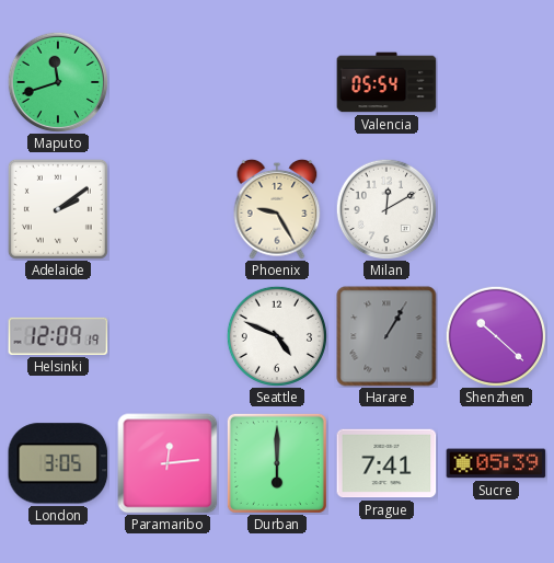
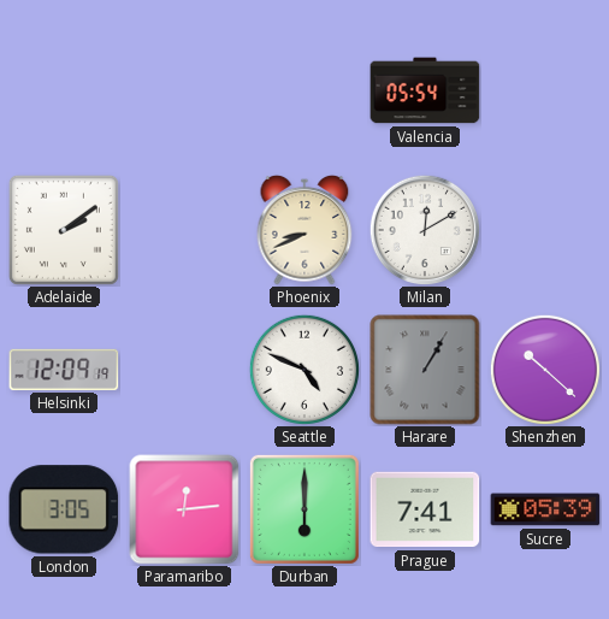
Maputo: 11:42 -> none
Phoenix: 9:25 -> 8:41
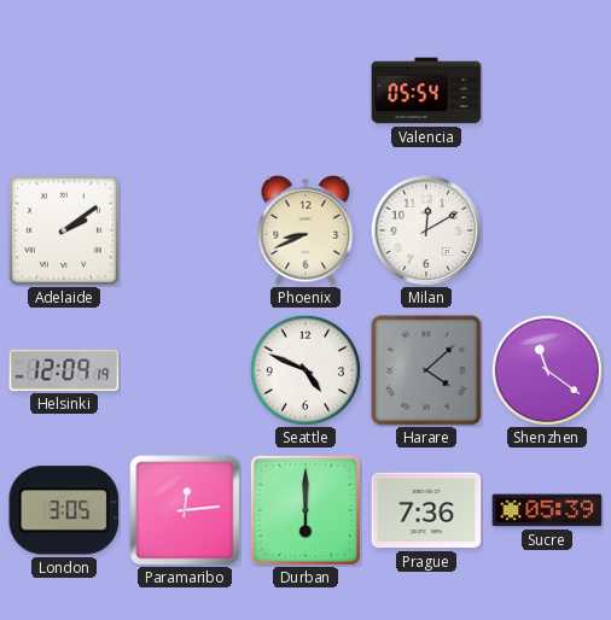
Harare: 1:05 -> 4:08
Shenzhen: 10:22 -> 11:21
Prague: 7:41 -> 7:36
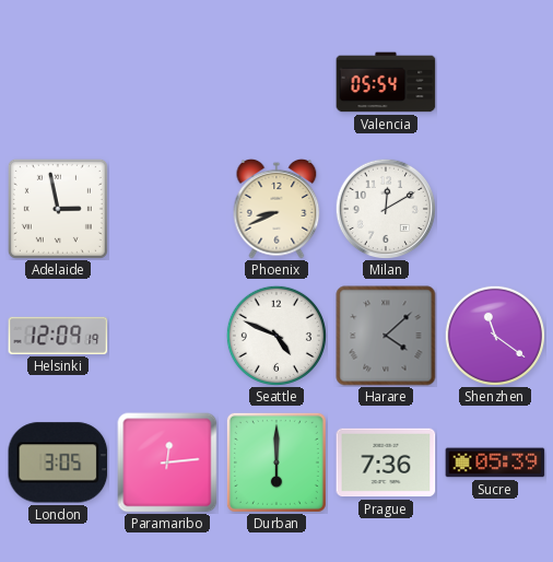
Adelaide: 2:09 -> 2:58
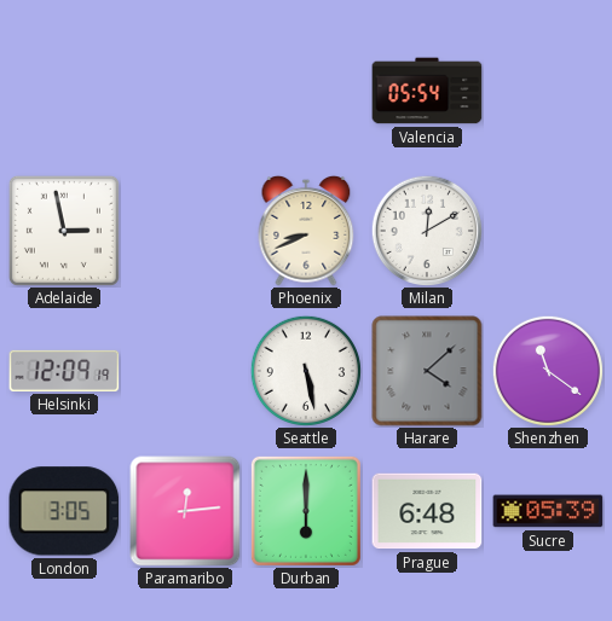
Seattle: 4:49 -> 5:28
Prague: 7:36 -> 6:48
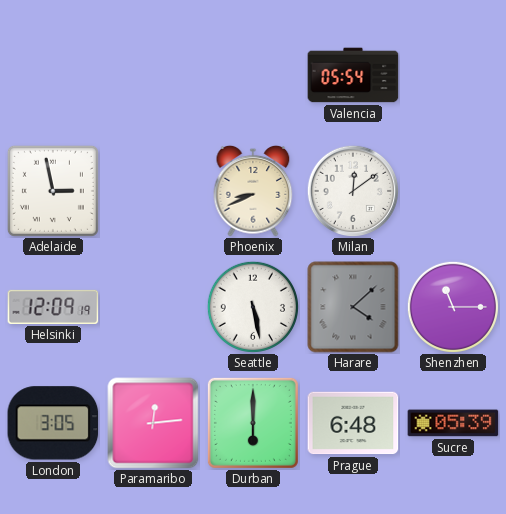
Milan: 12:10 -> 12:09
Shenzhen: 11:21 -> 11:15
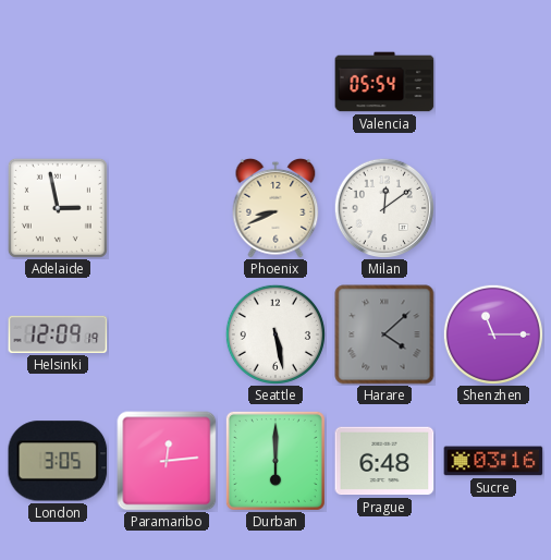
Sucre: 05:39 -> 03:16
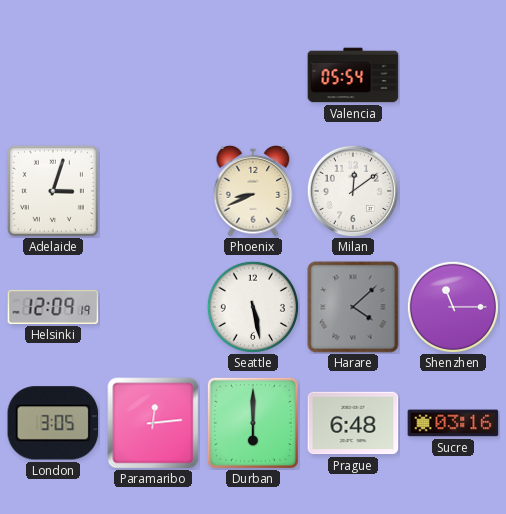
Adelaide: 2:58 -> 3:03
